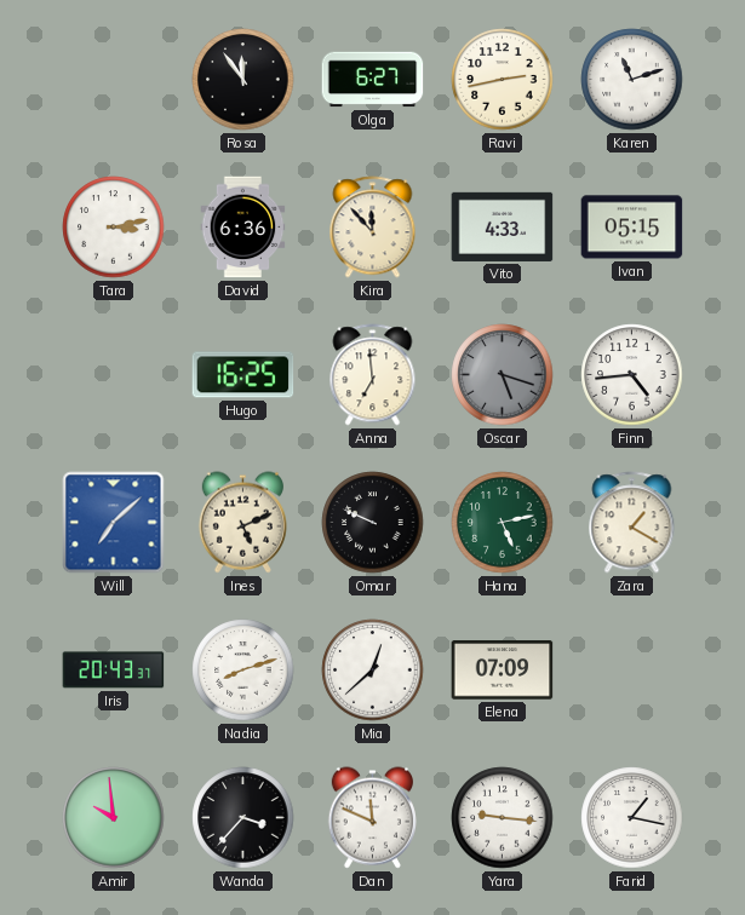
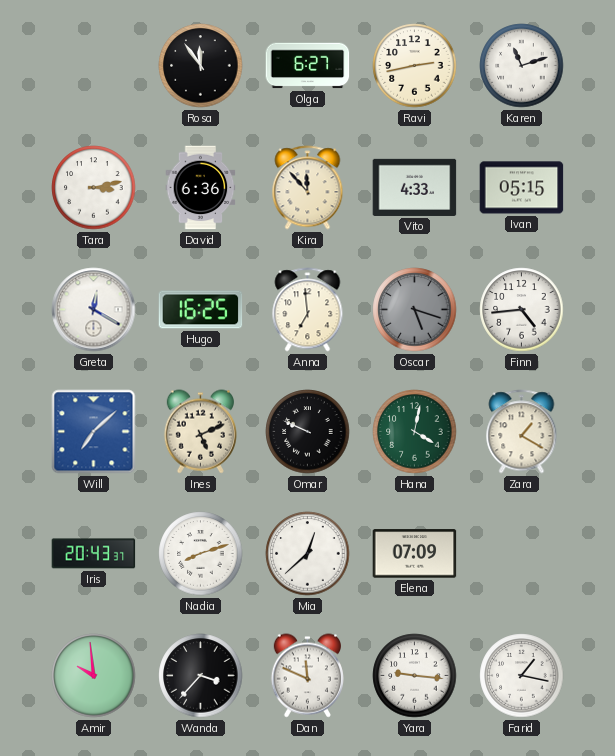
Greta: none -> 12:20
Hana: 5:13 -> 4:02
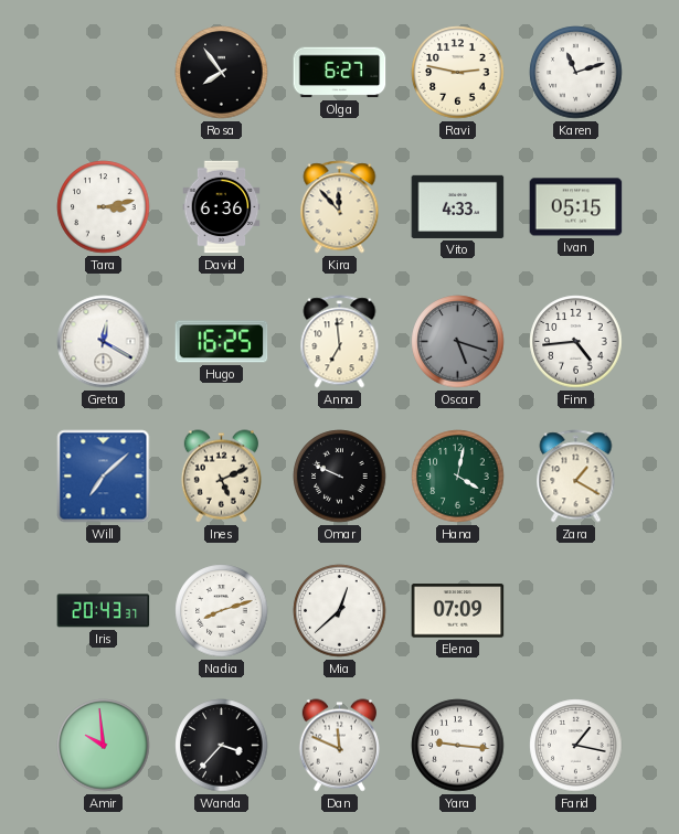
Rosa: 11:54 -> 7:54
Ravi: 2:43 -> 2:47
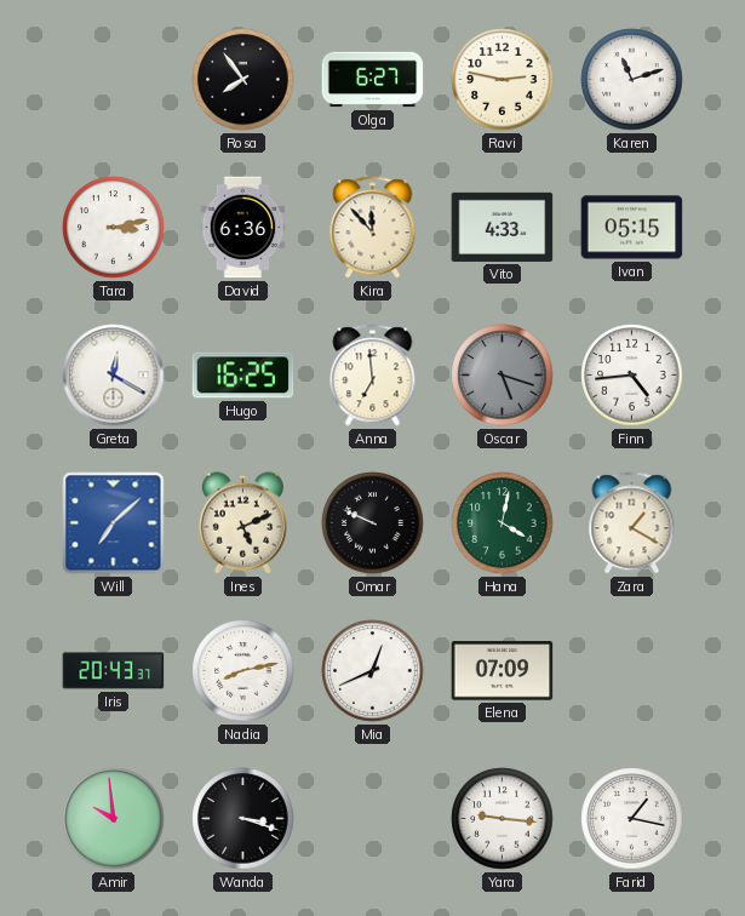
Nadia: 8:12 -> 8:13
Mia: 12:38 -> 12:41
Wanda: 3:37 -> 3:18
Dan: 11:49 -> none
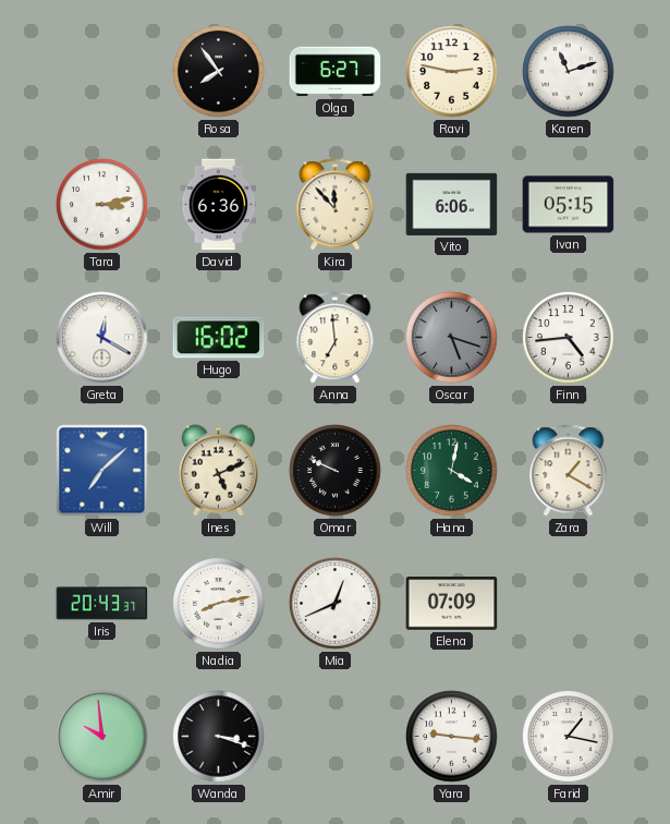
Vito: 4:33 -> 6:06
Hugo: 16:25 -> 16:02
